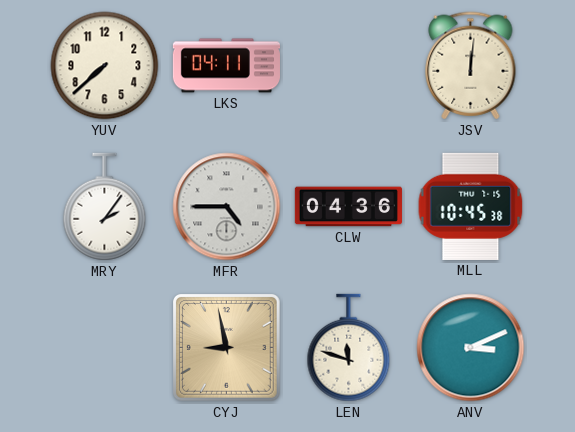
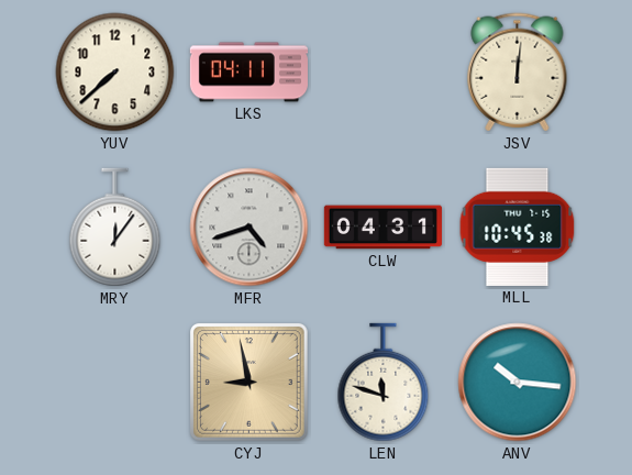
MRY: 2:06 -> 12:06
MFR: 4:45 -> 4:42
CLW: 04:36 -> 04:31
ANV: 3:11 -> 10:16
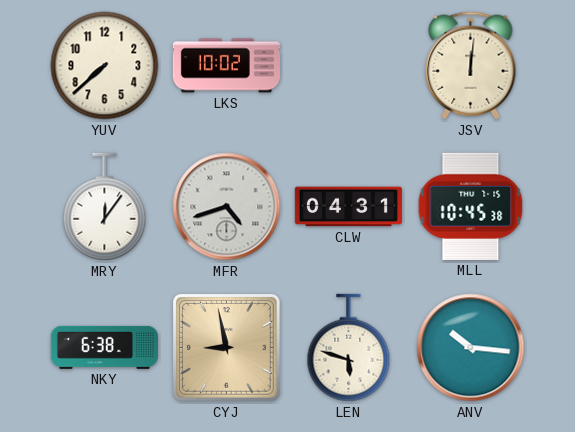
LKS: 04:11 -> 10:02
NKY: none -> 6:38
LEN: 11:48 -> 5:48
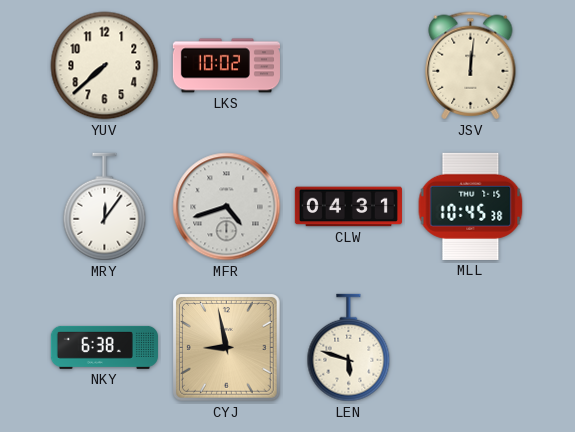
ANV: 10:16 -> none
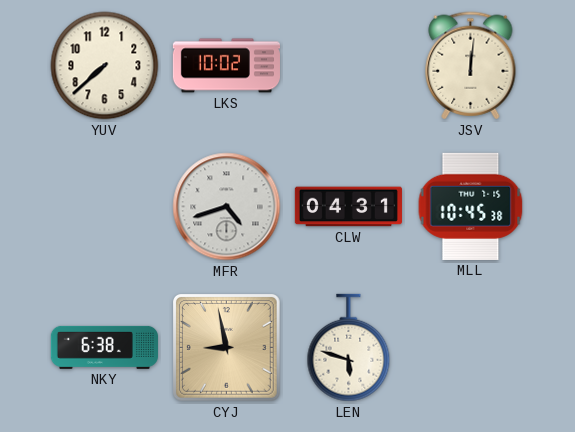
MRY: 12:06 -> none
